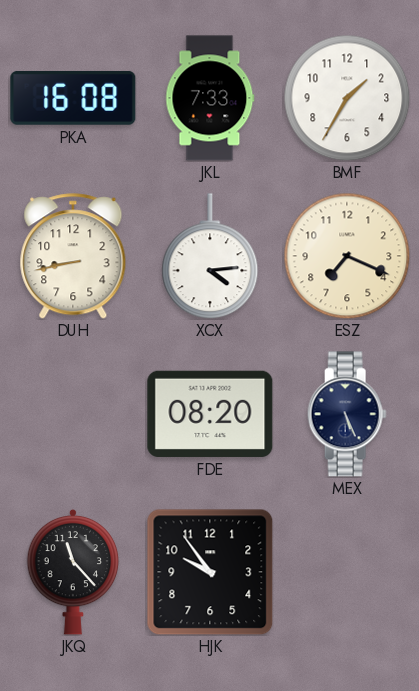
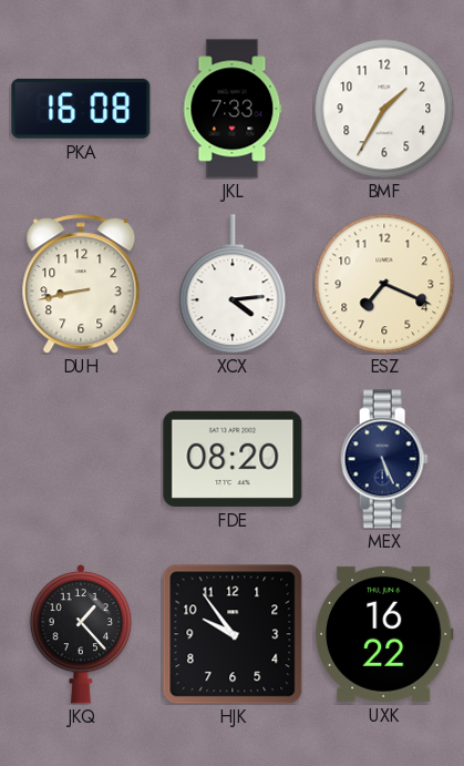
JKQ: 11:23 -> 1:23
UXK: none -> 16:22
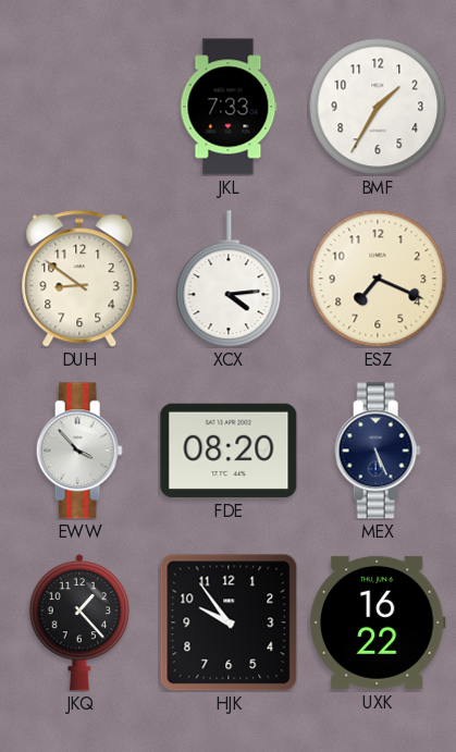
PKA: 16:08 -> none
DUH: 8:43 -> 8:51
EWW: none -> 3:53
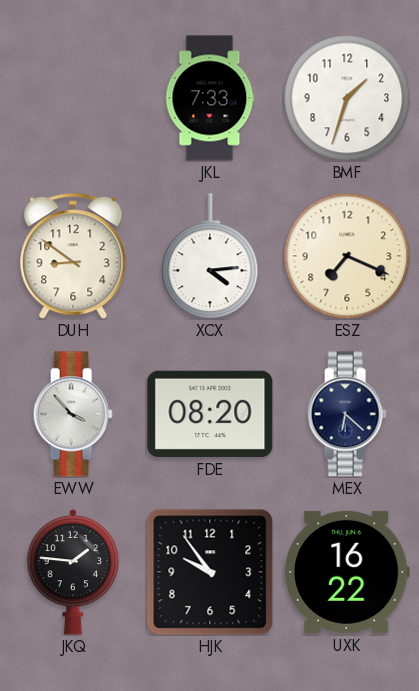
BMF: 1:35 -> 1:33
MEX: 5:26 -> 6:22
JKQ: 1:23 -> 1:46
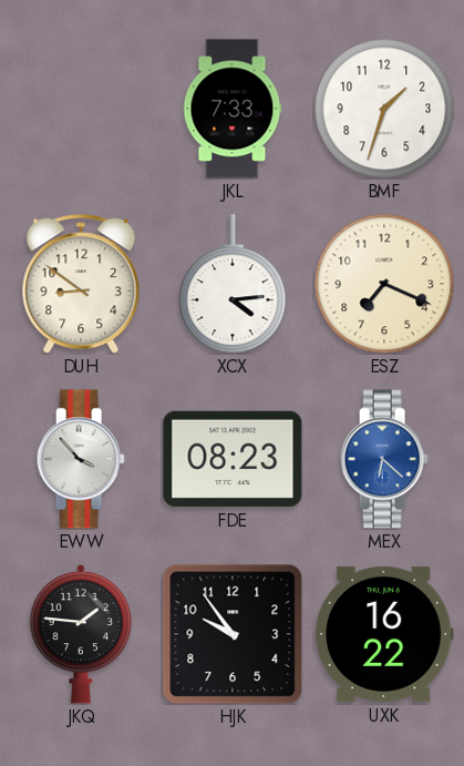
FDE: 08:20 -> 08:23
MEX dial: navy -> blue
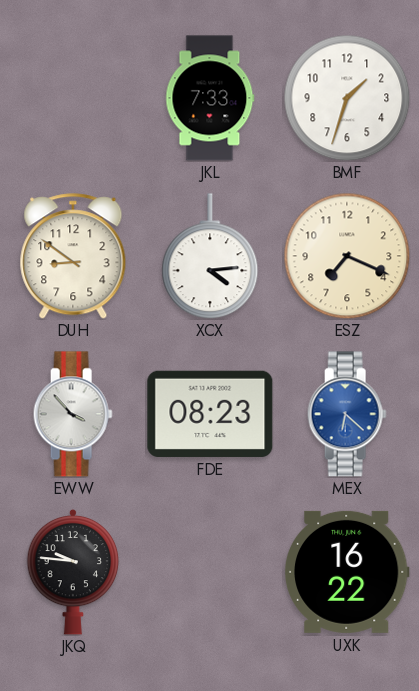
JKQ: 1:46 -> 9:46
HJK: 9:54 -> none
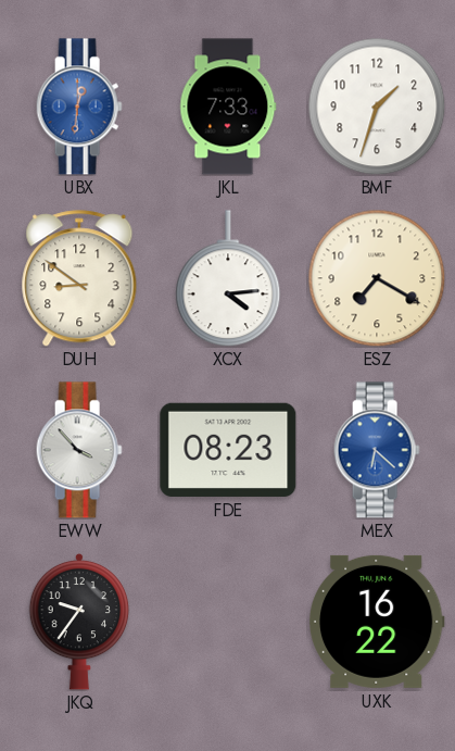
UBX: none -> 12:31
ESZ: 7:19 -> 7:20
JKQ: 9:46 -> 9:36
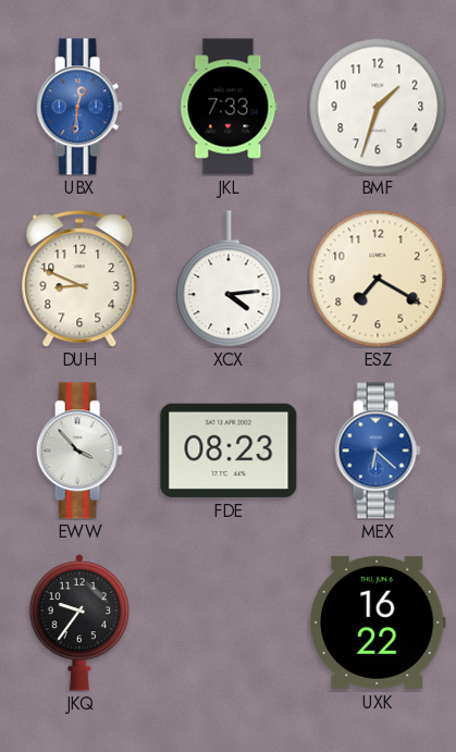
DUH: 8:51 -> 8:49
